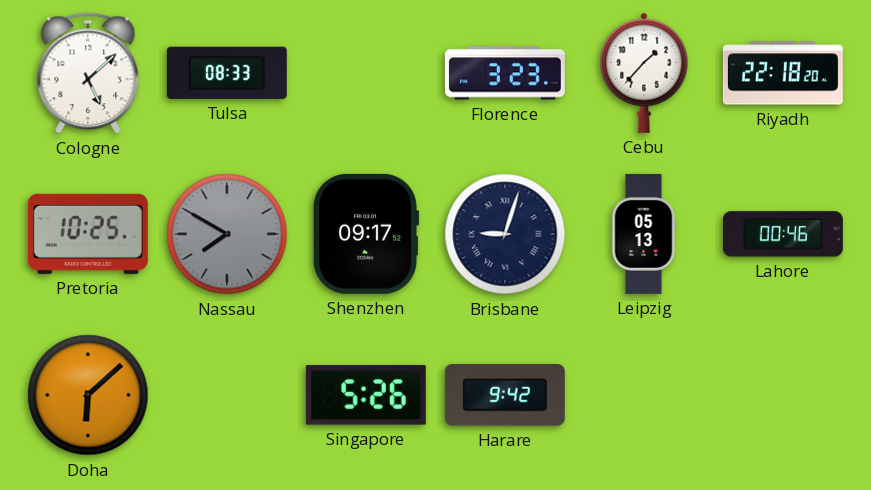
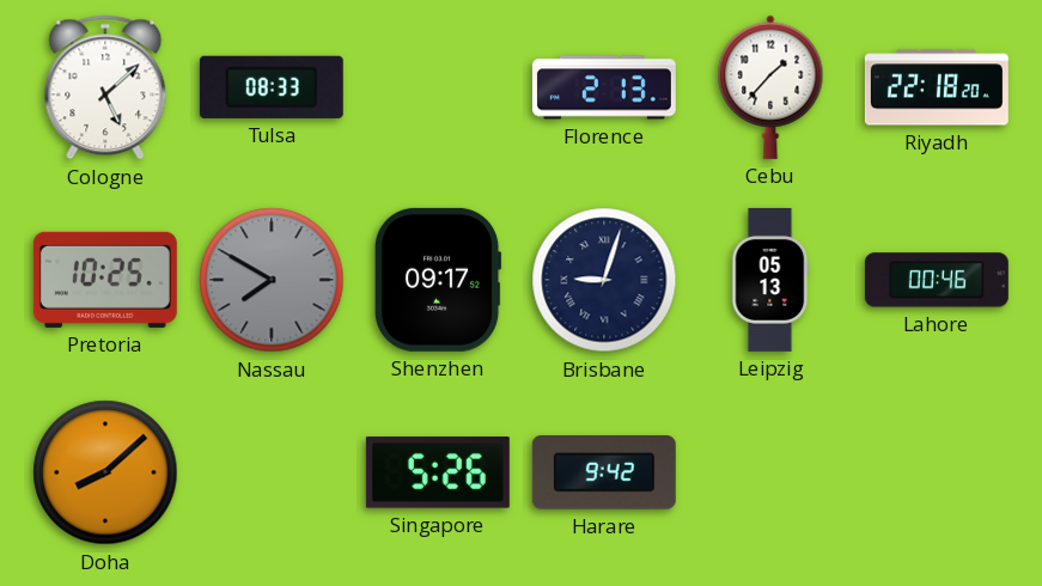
Florence: 3:23 -> 2:13
Doha: 6:08 -> 8:08
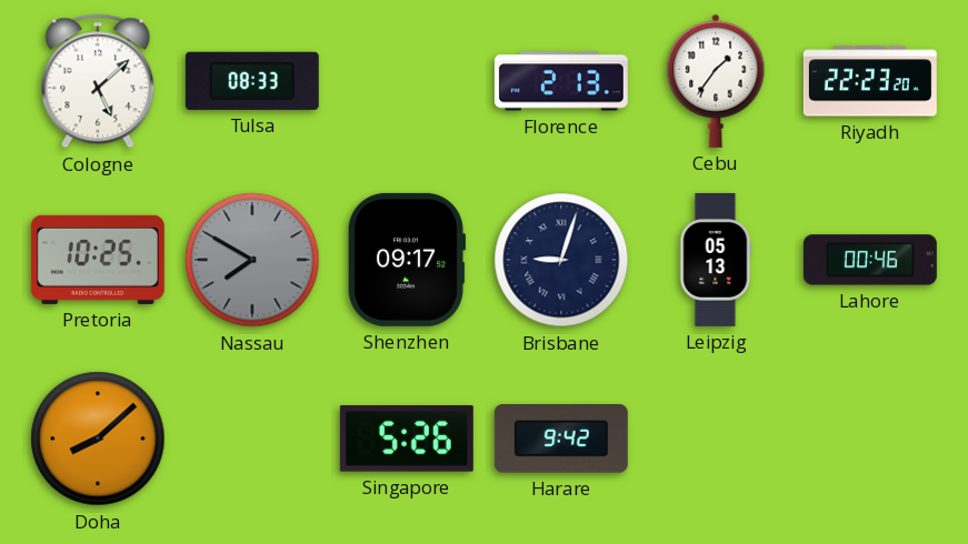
Cebu: 1:37 -> 1:36
Riyadh: 22:18 -> 22:23
